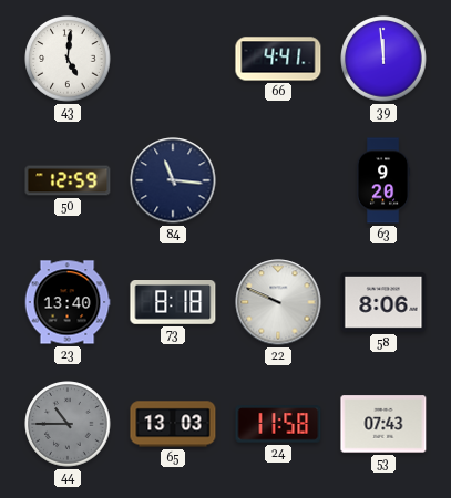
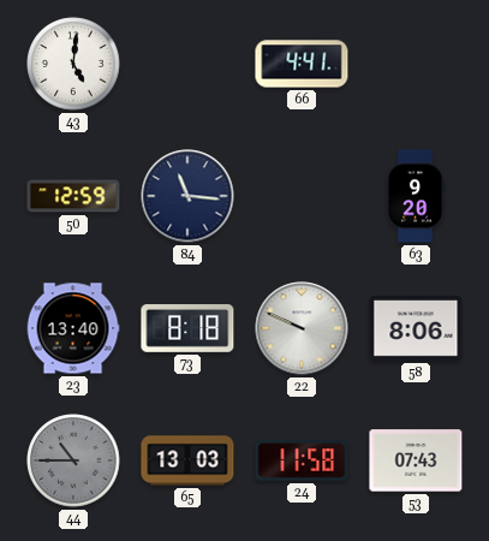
39: 11:59 -> none
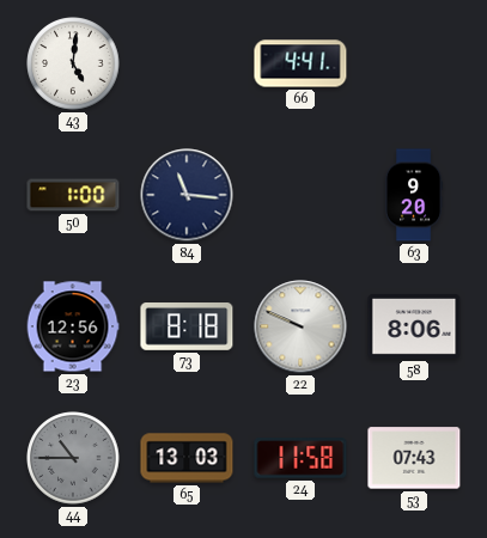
50: 12:59 -> 1:00
23: 13:40 -> 12:56
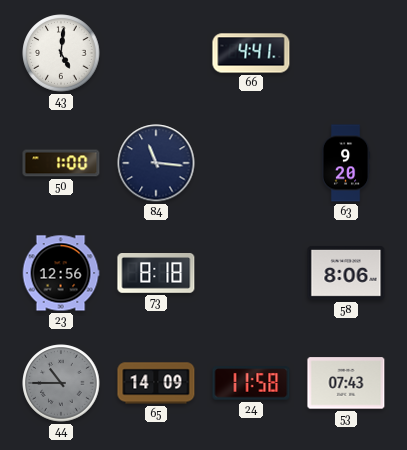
22: 9:49 -> none
65: 13:03 -> 14:09
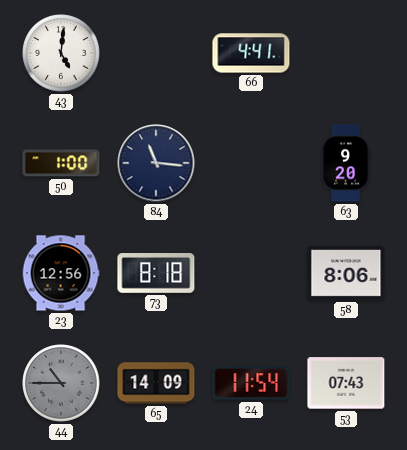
24: 11:58 -> 11:54
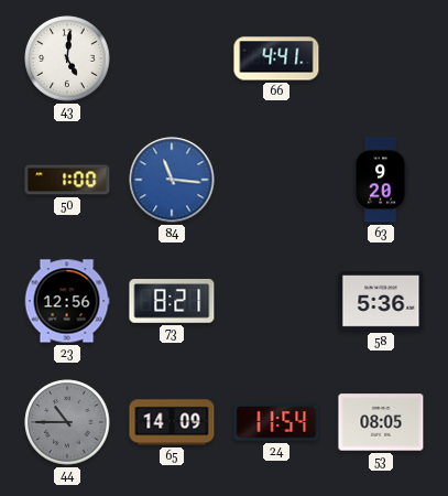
84 dial: navy -> blue
73: 8:18 -> 8:21
58: 8:06 -> 5:36
53: 07:43 -> 08:05
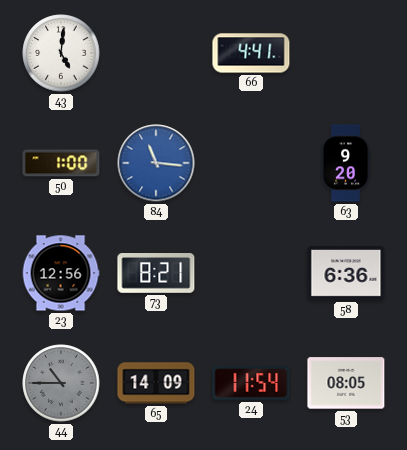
58: 5:36 -> 6:36
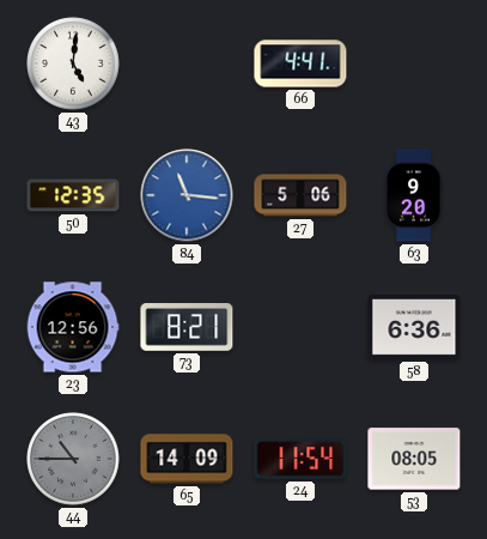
50: 1:00 -> 12:35
27: none -> 5:06
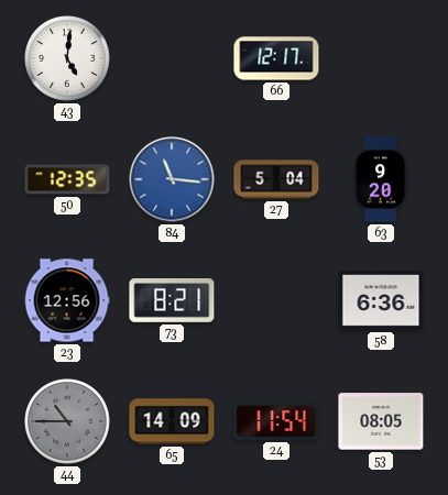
66: 4:41 -> 12:17
27: 5:06 -> 5:04
